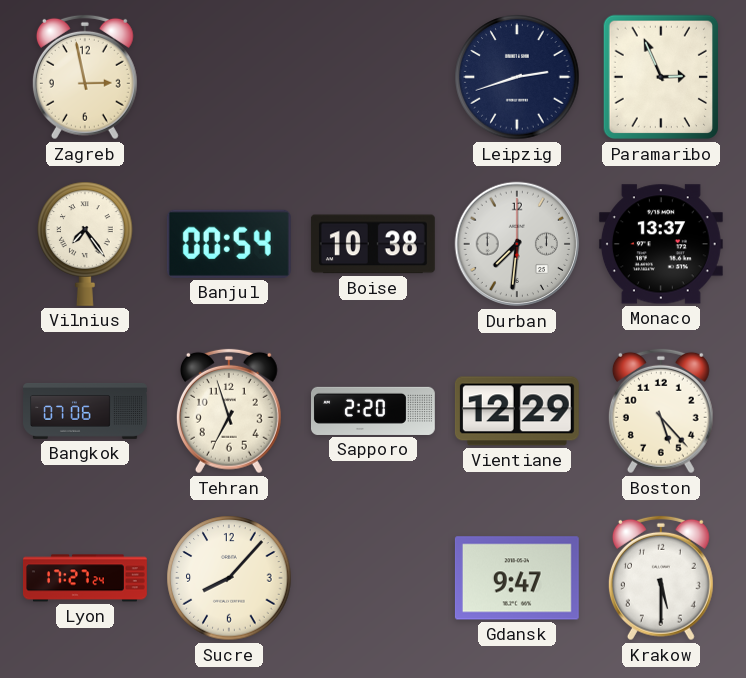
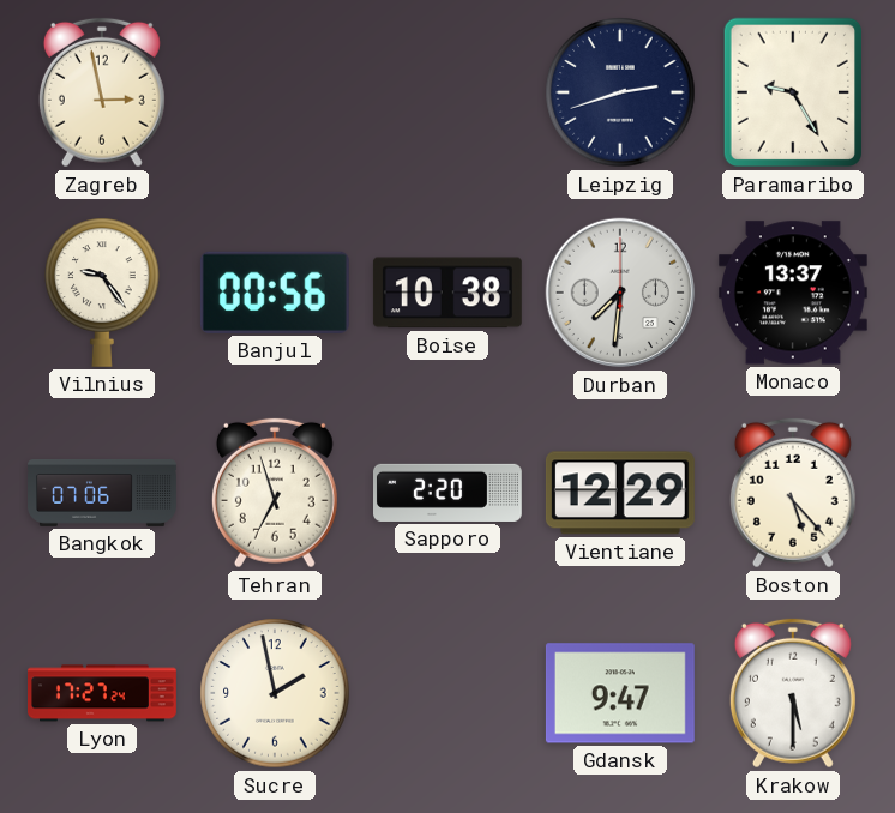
Paramaribo: 2:56 -> 9:25
Vilnius: 7:24 -> 9:24
Banjul: 00:54 -> 00:56
Sucre: 8:07 -> 1:58
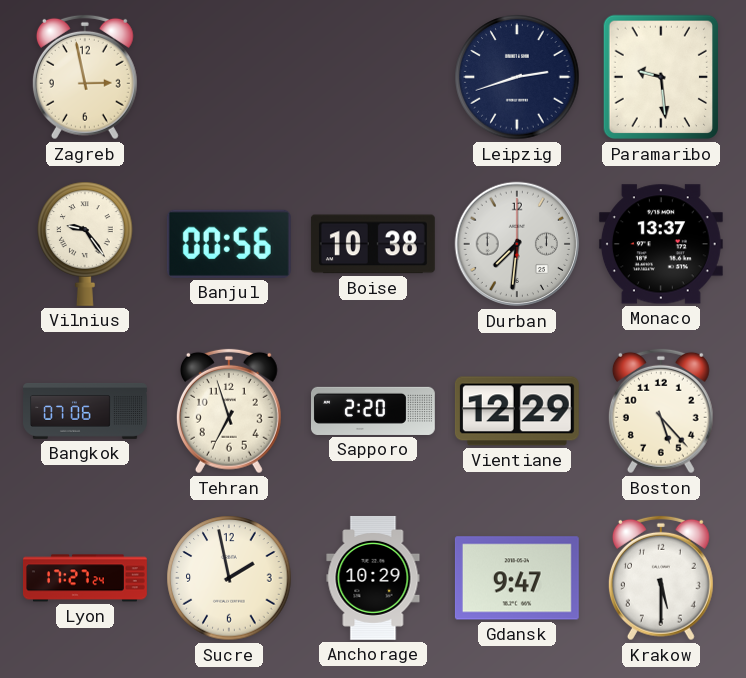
Paramaribo: 9:25 -> 9:29
Anchorage: none -> 10:29
